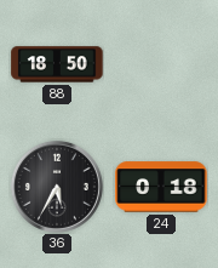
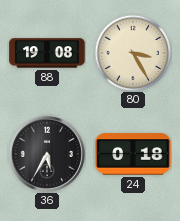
88: 18:50 -> 19:08
80: none -> 3:25
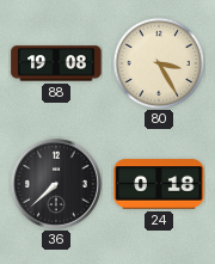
36: 5:35 -> 7:38
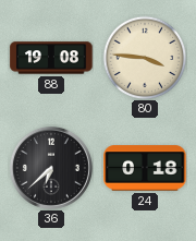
80: 3:25 -> 3:46
36: 7:38 -> 6:38
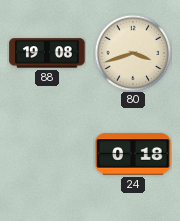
80: 3:46 -> 3:42
36: 6:38 -> none
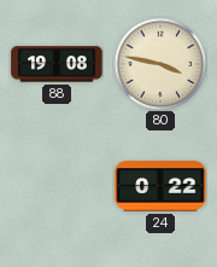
80: 3:42 -> 3:47
24: 0:18 -> 0:22
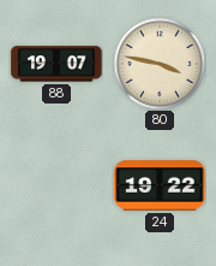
88: 19:08 -> 19:07
24: 0:22 -> 19:22
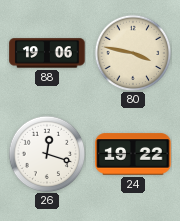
88: 19:07 -> 19:06
26: none -> 12:18
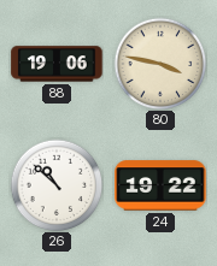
26: 12:18 -> 10:52
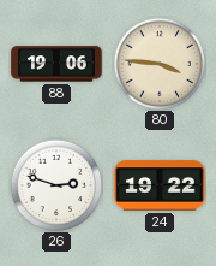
80: 3:47 -> 3:46
26: 10:52 -> 2:48
